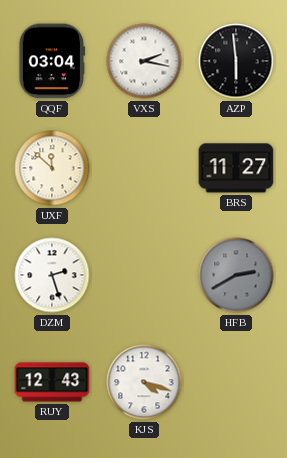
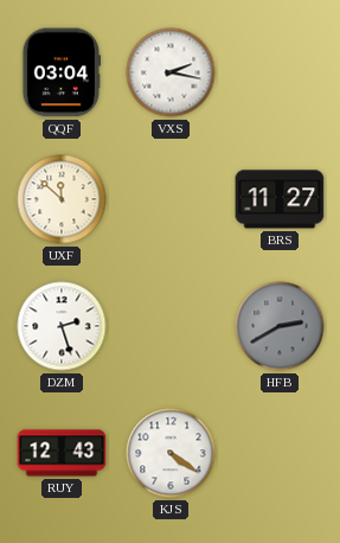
AZP: 5:59 -> none
KJS: 4:18 -> 4:21
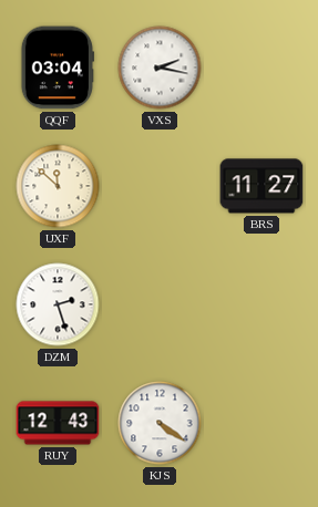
HFB: 2:40 -> none
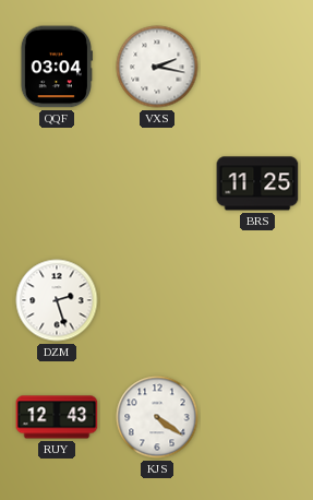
UXF: 11:52 -> none
BRS: 11:27 -> 11:25
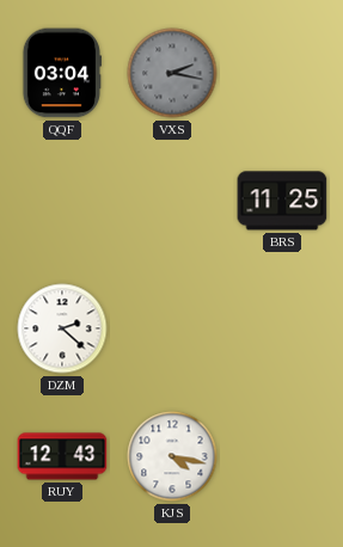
VXS dial: white -> grey
DZM: 2:27 -> 2:22
KJS: 4:21 -> 4:17
